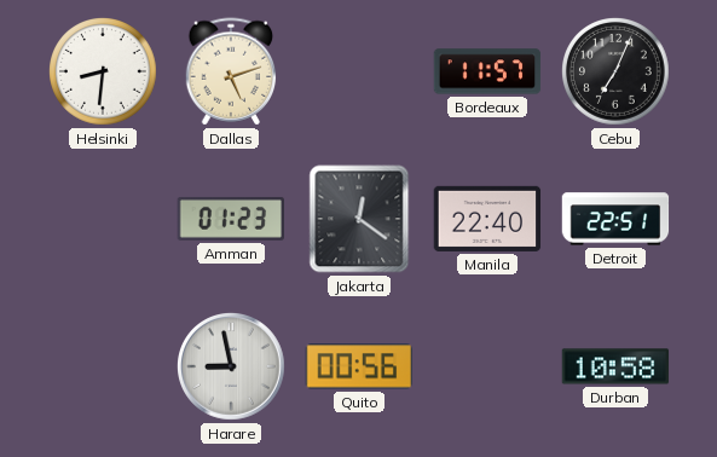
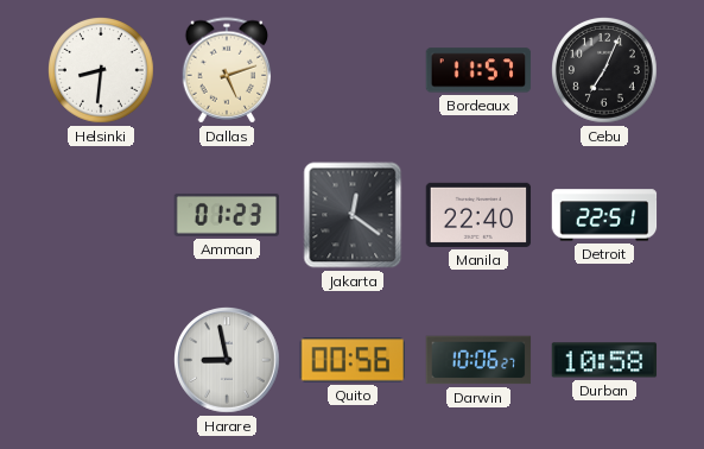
Darwin: none -> 10:06
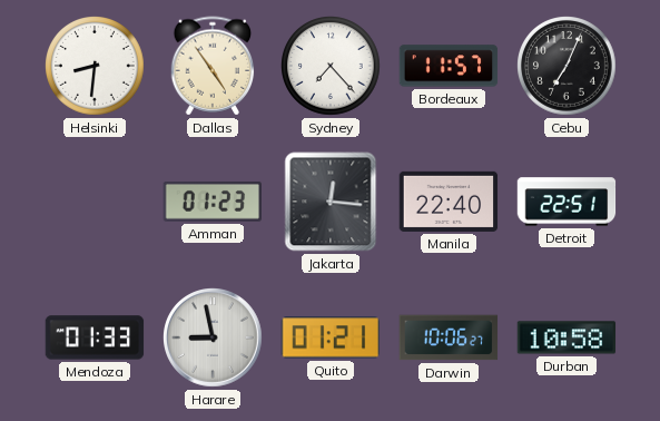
Dallas: 5:12 -> 4:54
Sydney: none -> 7:23
Jakarta: 12:21 -> 12:16
Mendoza: none -> 01:33
Quito: 00:56 -> 01:21
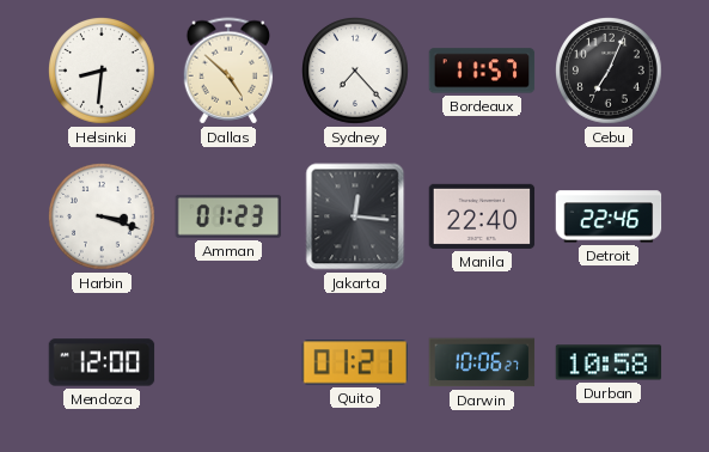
Dallas: 4:54 -> 4:52
Harbin: none -> 3:18
Detroit: 22:51 -> 22:46
Mendoza: 01:33 -> 12:00
Harare: 8:58 -> none
